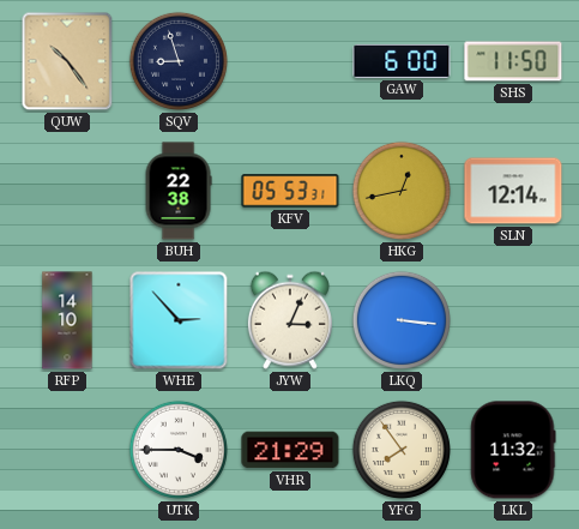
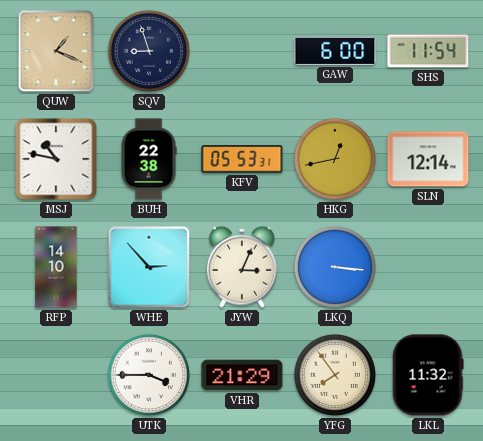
QUW: 10:24 -> 1:19
SHS: 11:50 -> 11:54
MSJ: none -> 10:47
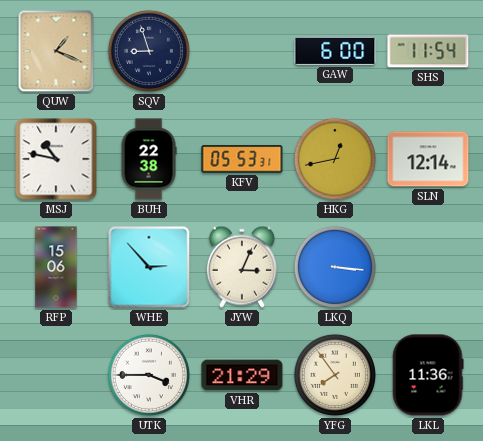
RFP: 14:10 -> 15:06
LKL: 11:32 -> 11:36
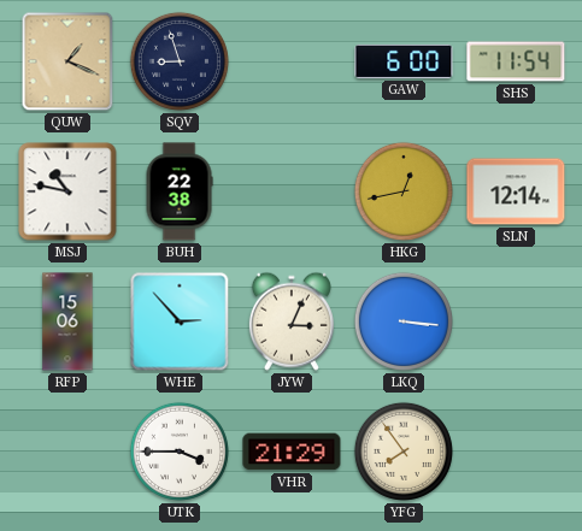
KFV: 05:53 -> none
LKL: 11:36 -> none
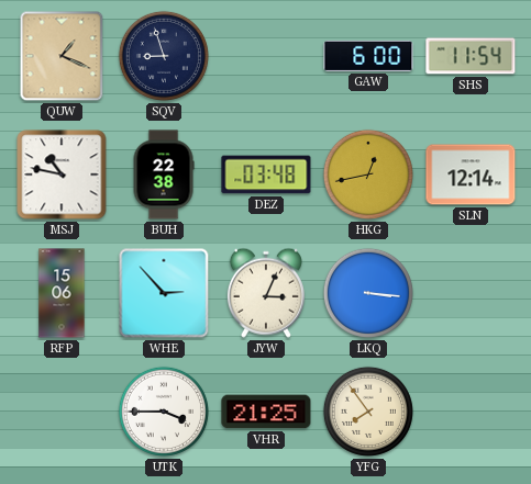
DEZ: none -> 03:48
VHR: 21:29 -> 21:25
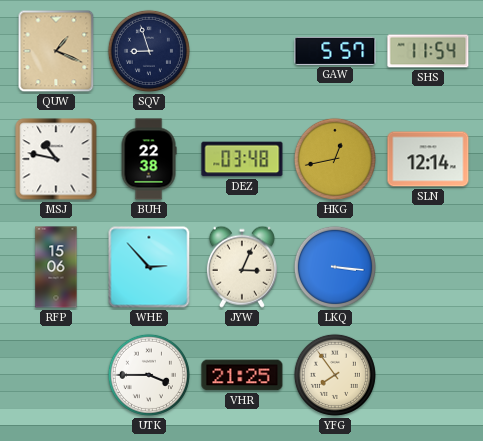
GAW: 6:00 -> 5:57
